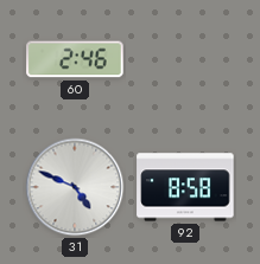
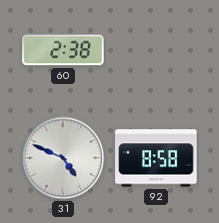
60: 2:46 -> 2:38
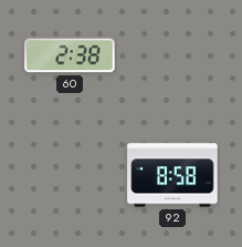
31: 4:49 -> none
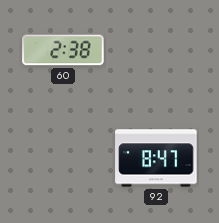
92: 8:58 -> 8:47
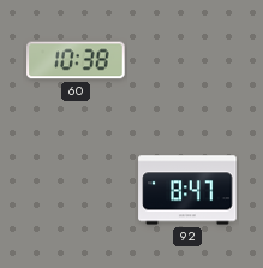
60: 2:38 -> 10:38
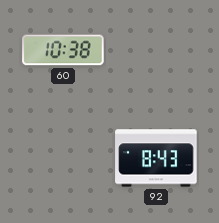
92: 8:47 -> 8:43
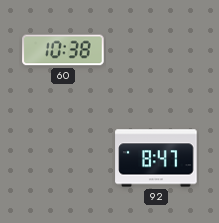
92: 8:43 -> 8:47
